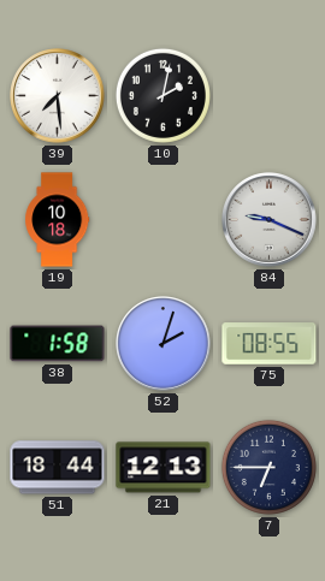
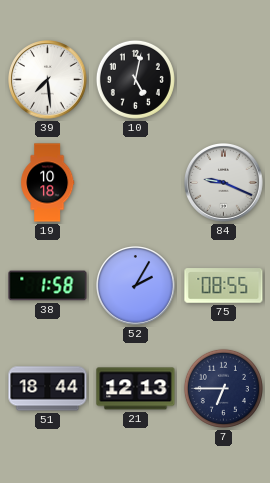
10: 2:02 -> 5:02
52: 2:03 -> 2:05
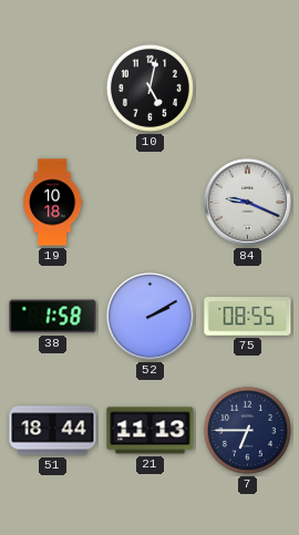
39: 7:29 -> none
52: 2:05 -> 2:10
21: 12:13 -> 11:13
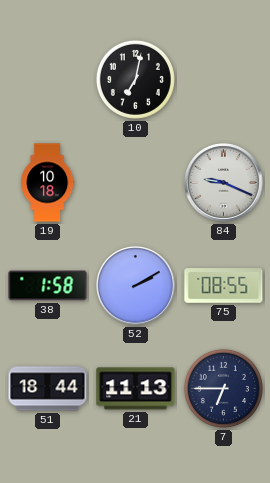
10: 5:02 -> 7:02
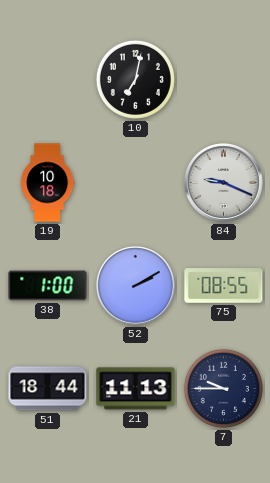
38: 1:58 -> 1:00
7: 6:45 -> 9:45
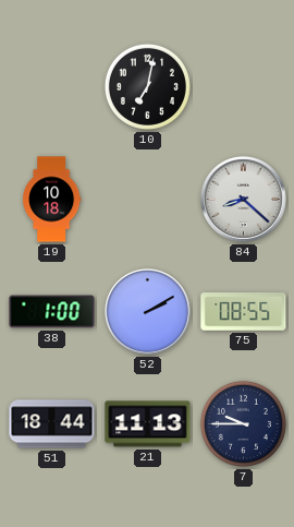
84: 9:19 -> 8:22
